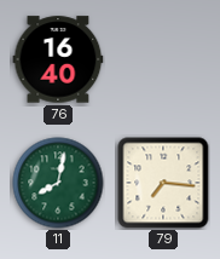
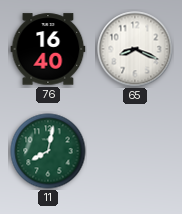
65: none -> 8:19
79: 7:16 -> none
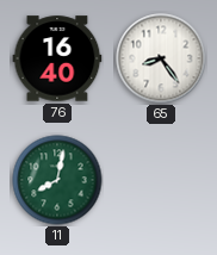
65: 8:19 -> 8:24
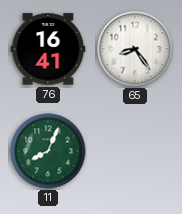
76: 16:40 -> 16:41
11: 8:02 -> 8:04
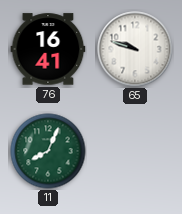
65: 8:24 -> 9:48
